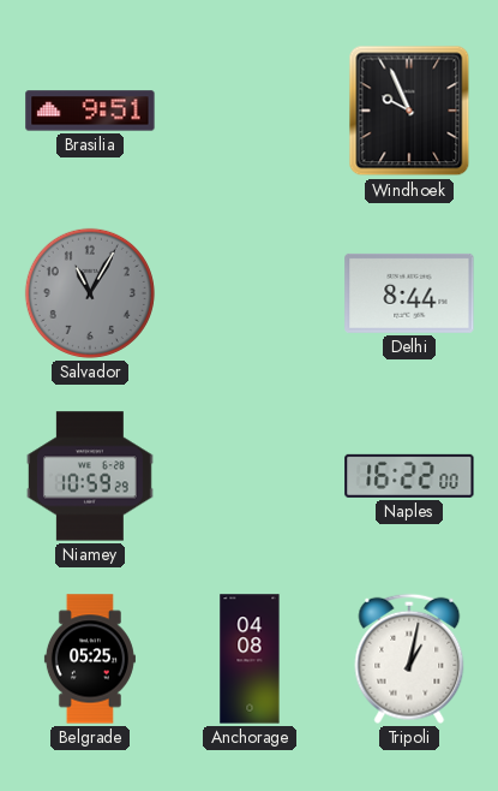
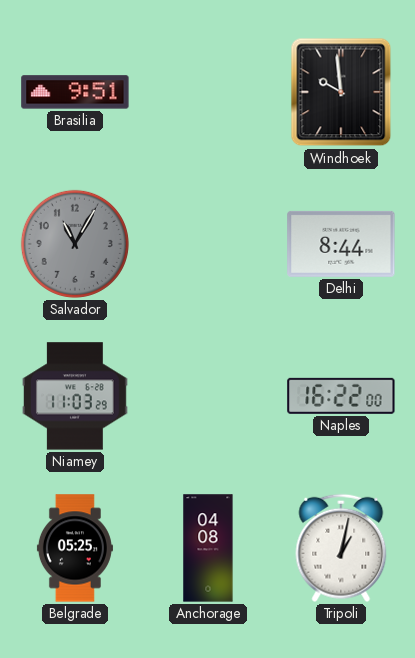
Windhoek: 9:56 -> 9:59
Niamey: 10:59 -> 11:03
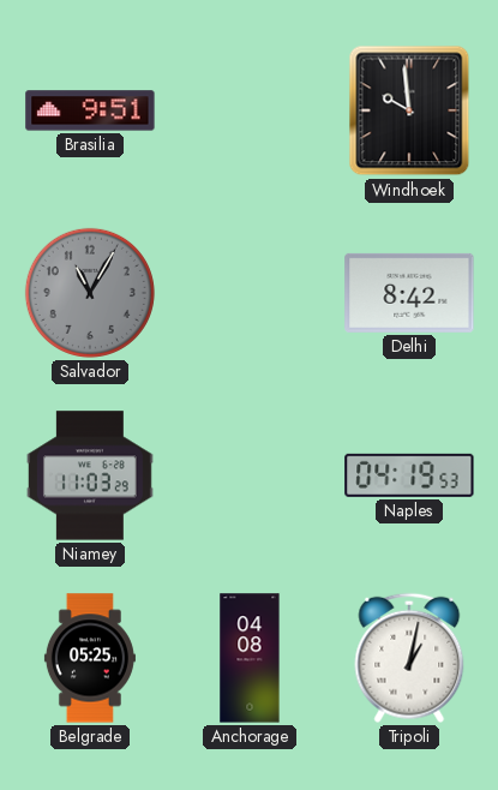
Delhi: 8:44 -> 8:42
Naples: 16:22 -> 04:19
